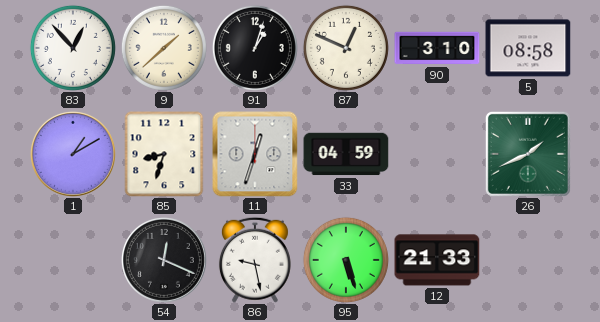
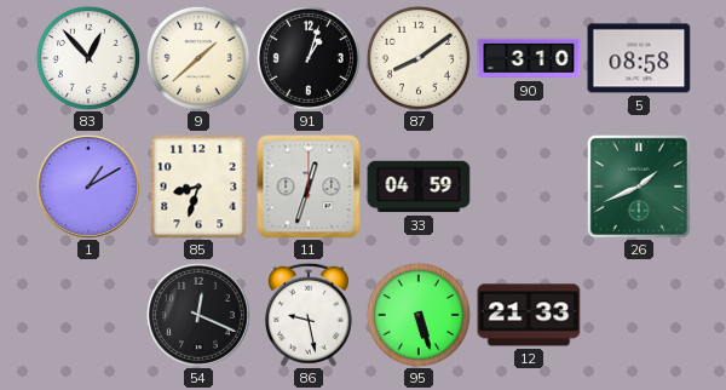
87: 12:49 -> 8:09
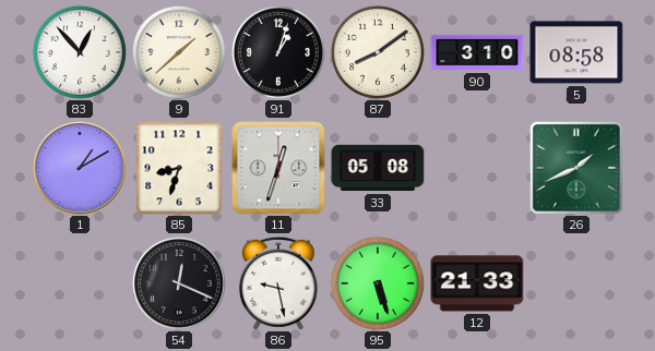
33: 04:59 -> 05:08
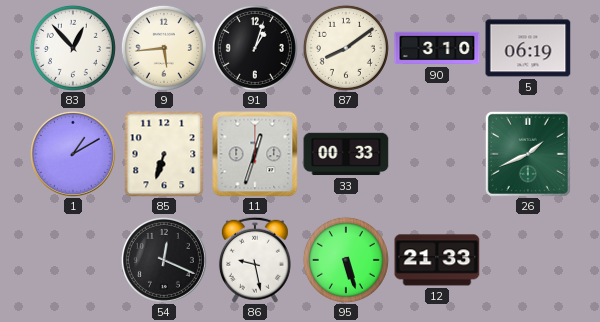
9: 1:38 -> 5:44
5: 08:58 -> 06:19
85: 8:33 -> 6:33
33: 05:08 -> 00:33
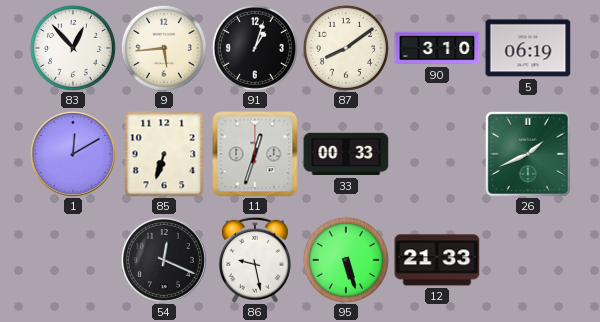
1: 1:10 -> 12:10
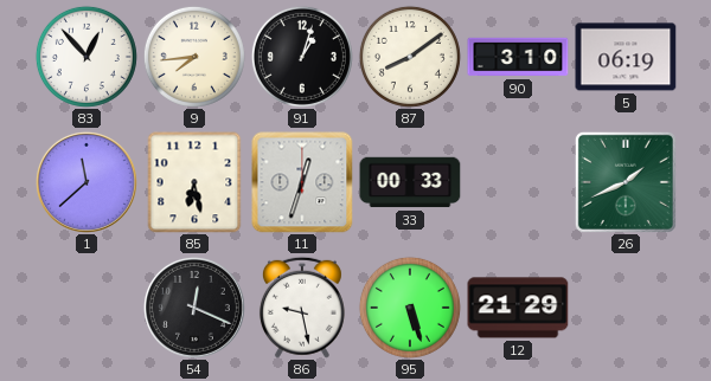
9: 5:44 -> 7:44
1: 12:10 -> 11:38
85: 6:33 -> 6:28
12: 21:33 -> 21:29
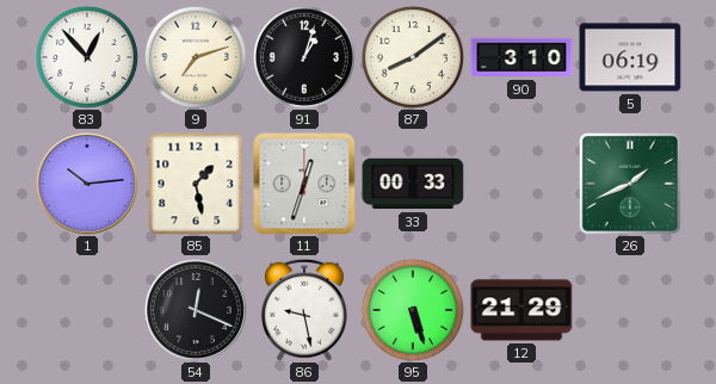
9: 7:44 -> 7:12
1: 11:38 -> 10:14
85: 6:28 -> 1:28
